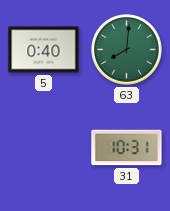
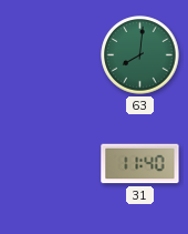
5: 0:40 -> none
31: 10:31 -> 11:40
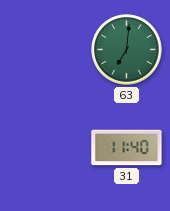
63: 8:01 -> 7:01
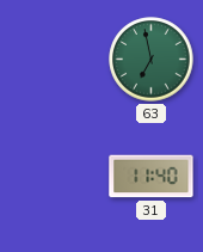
63: 7:01 -> 6:58
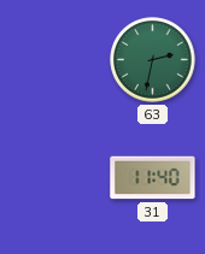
63: 6:58 -> 2:32
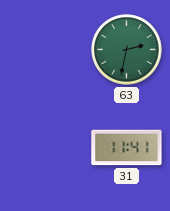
31: 11:40 -> 11:41
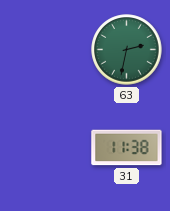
31: 11:41 -> 11:38
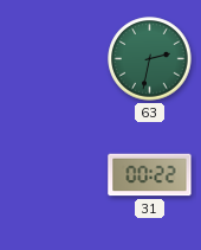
31: 11:38 -> 00:22
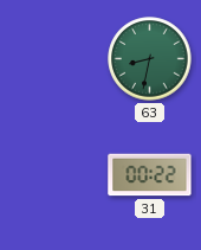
63: 2:32 -> 8:32
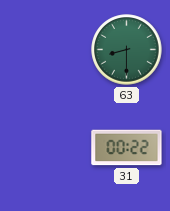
63: 8:32 -> 8:30
